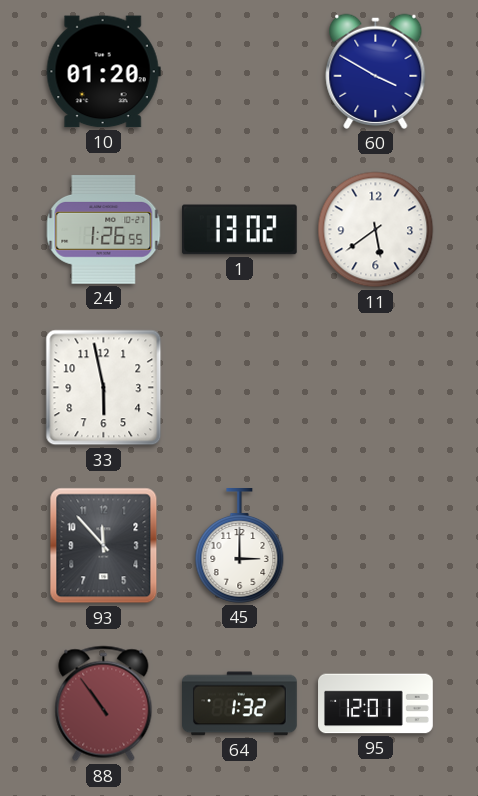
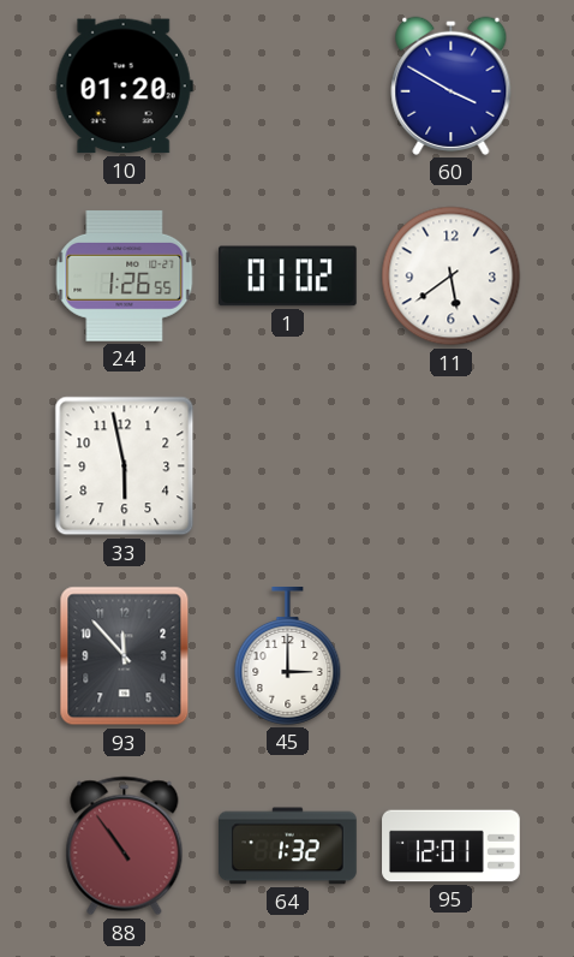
1: 13:02 -> 01:02
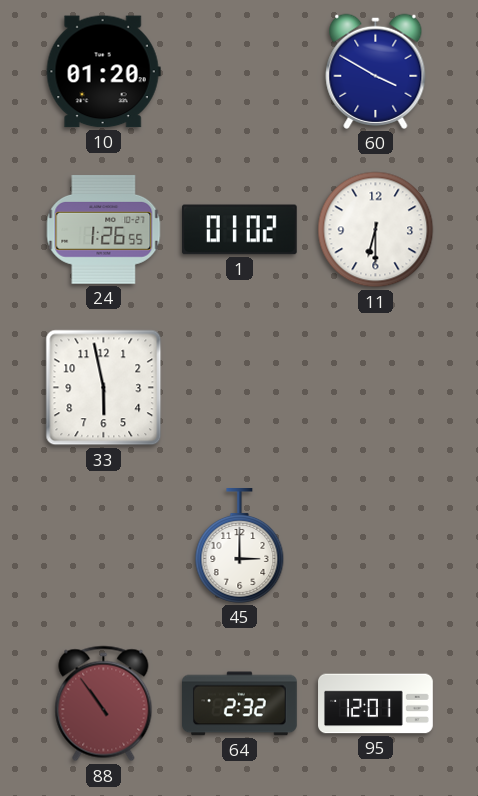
11: 5:39 -> 6:30
93: 11:53 -> none
64: 1:32 -> 2:32
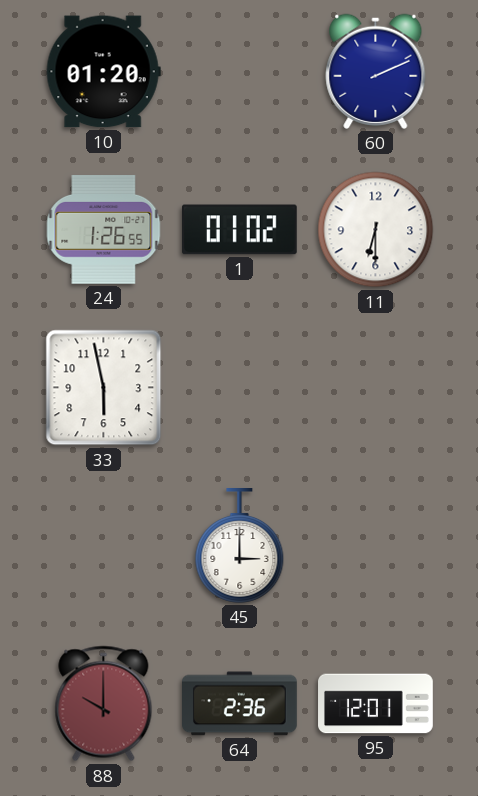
60: 3:50 -> 2:11
88: 10:54 -> 10:00
64: 2:32 -> 2:36
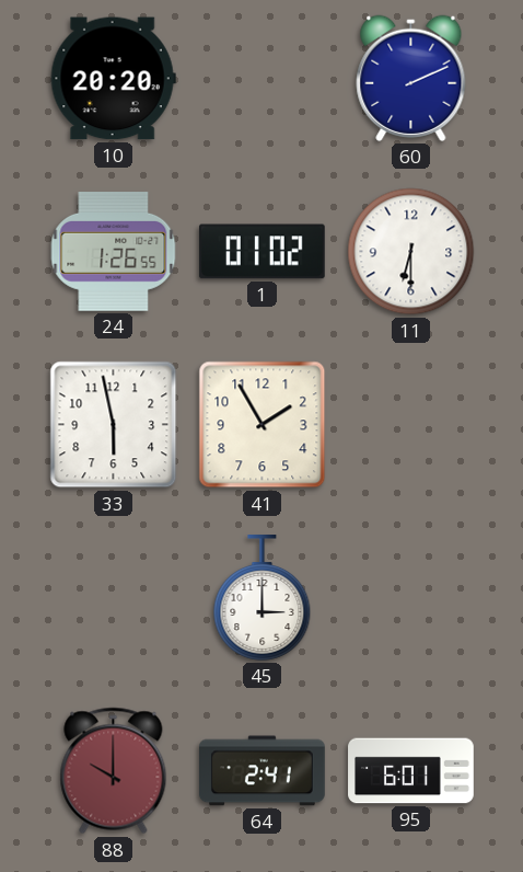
10: 01:20 -> 20:20
41: none -> 1:55
64: 2:36 -> 2:41
95: 12:01 -> 6:01
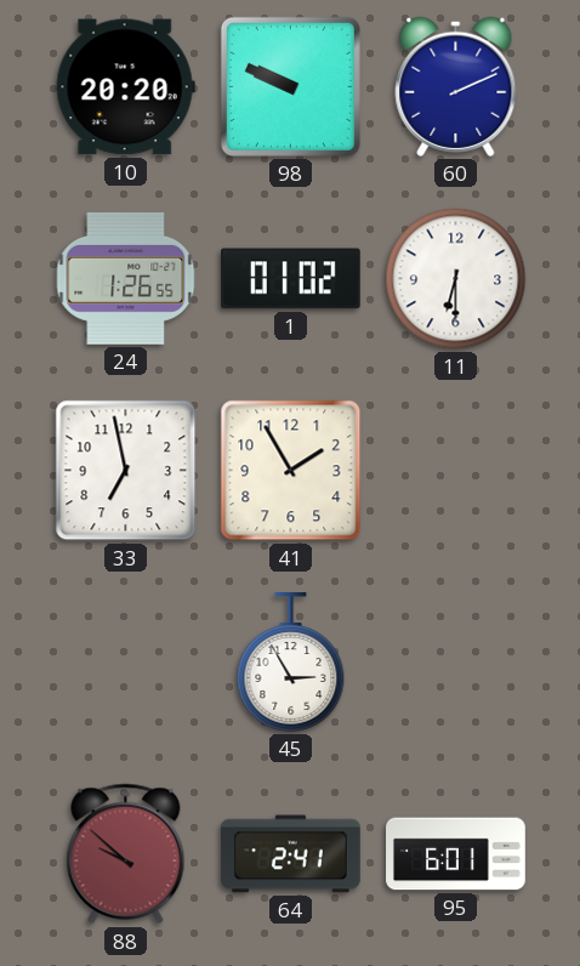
98: none -> 9:49
33: 5:58 -> 6:58
45: 3:00 -> 2:55
88: 10:00 -> 9:52
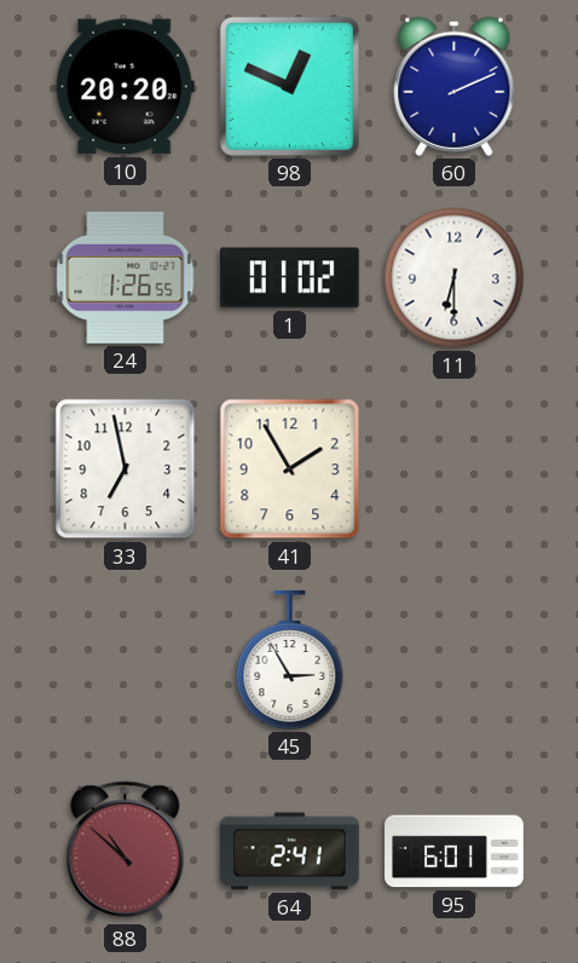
98: 9:49 -> 12:49
88: 9:52 -> 10:52
